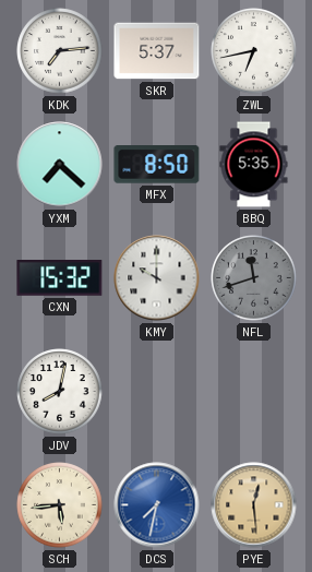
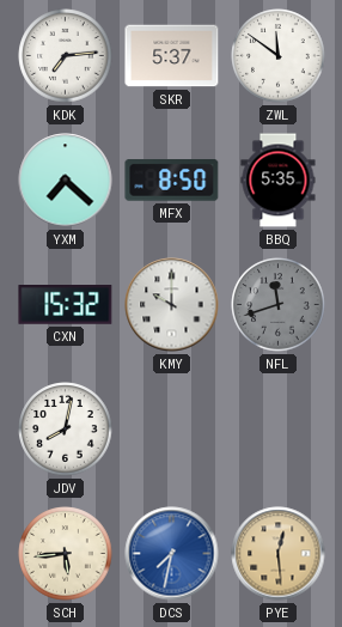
ZWL: 6:43 -> 11:51
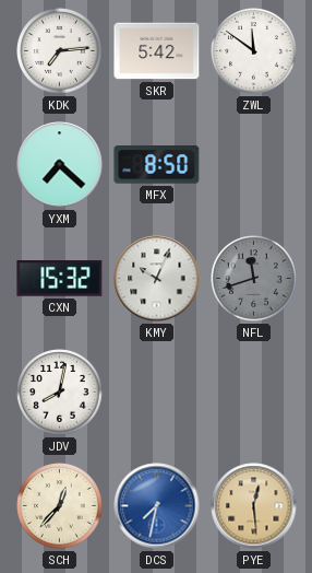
SKR: 5:37 -> 5:42
BBQ: 5:35 -> none
KMY: 10:00 -> 10:04
SCH: 5:44 -> 12:37
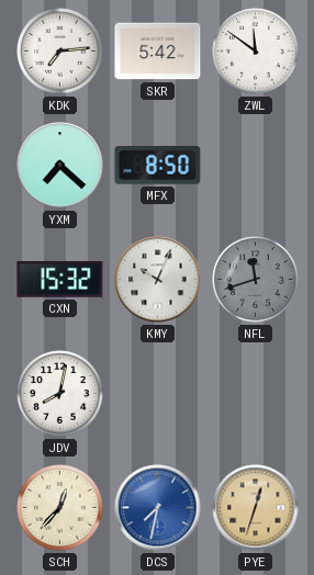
PYE: 12:29 -> 12:33
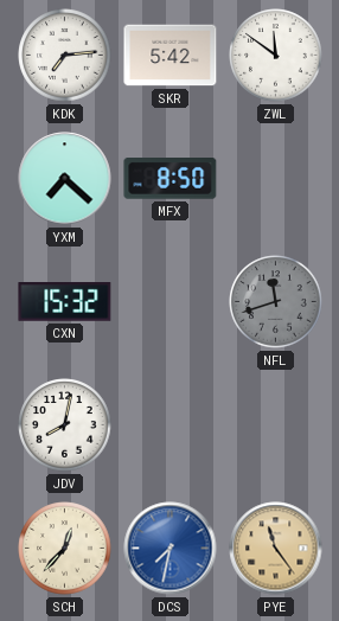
KMY: 10:04 -> none
PYE: 12:33 -> 11:24
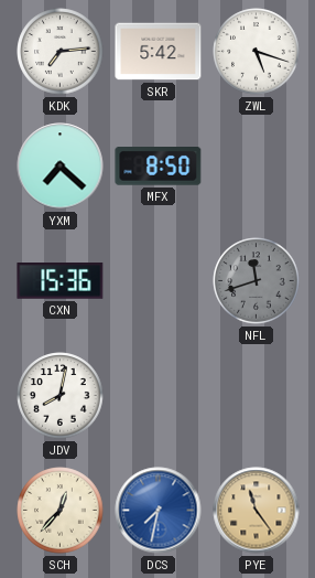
ZWL: 11:51 -> 5:18
CXN: 15:32 -> 15:36
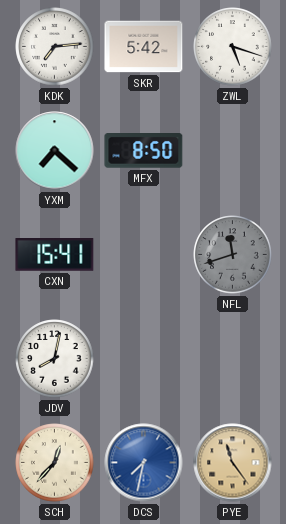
CXN: 15:36 -> 15:41
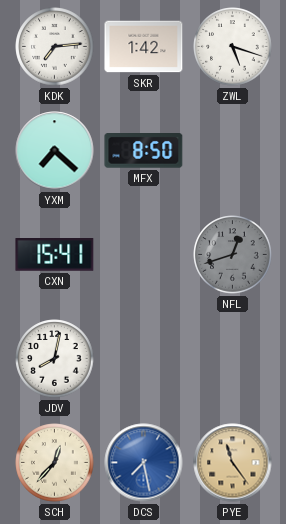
SKR: 5:42 -> 1:42
NFL: 11:42 -> 12:42
DCS: 7:32 -> 7:28
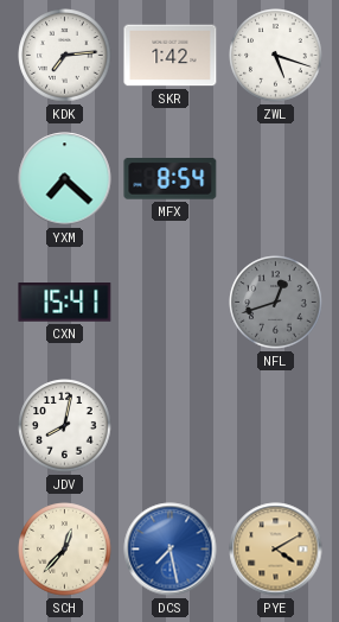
MFX: 8:50 -> 8:54
PYE: 11:24 -> 4:10
